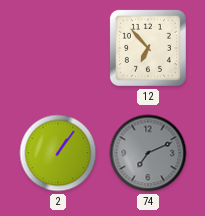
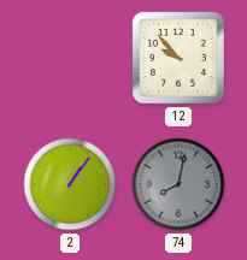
12: 6:53 -> 9:53
74: 7:11 -> 8:02
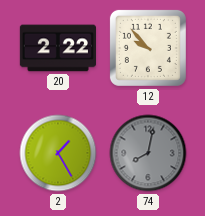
20: none -> 2:22
2: 1:06 -> 1:25
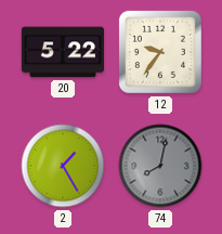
20: 2:22 -> 5:22
12: 9:53 -> 9:36
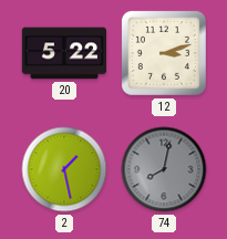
12: 9:36 -> 3:12
2: 1:25 -> 1:28
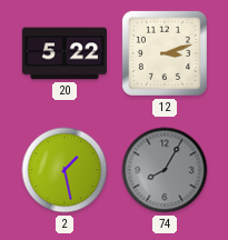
74: 8:02 -> 8:05
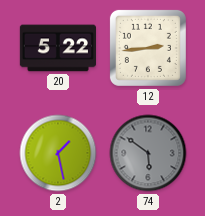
12: 3:12 -> 2:44
74: 8:05 -> 5:51
